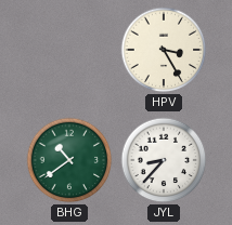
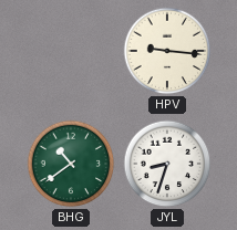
HPV: 3:25 -> 9:16
JYL: 8:37 -> 8:33
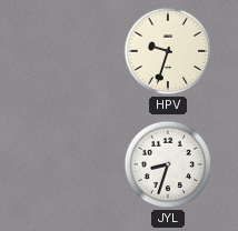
HPV: 9:16 -> 9:33
BHG: 10:39 -> none
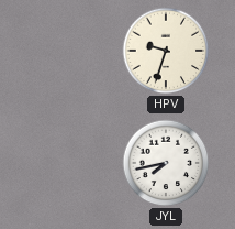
JYL: 8:33 -> 7:43
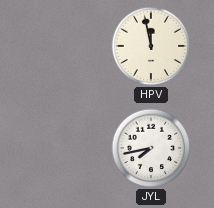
HPV: 9:33 -> 11:58
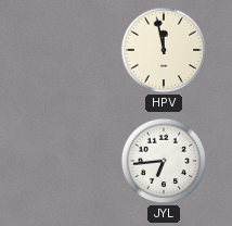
JYL: 7:43 -> 6:44
